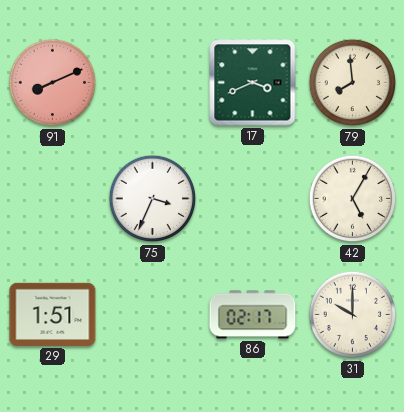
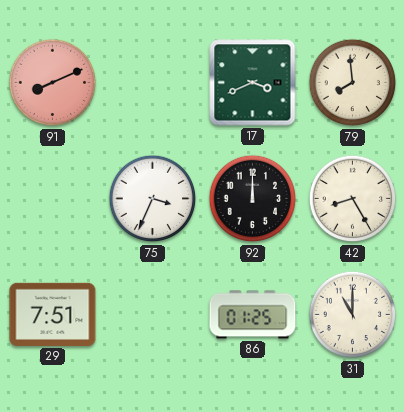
92: none -> 12:00
42: 5:05 -> 8:25
29: 1:51 -> 7:51
86: 02:17 -> 01:25
31: 10:00 -> 11:00
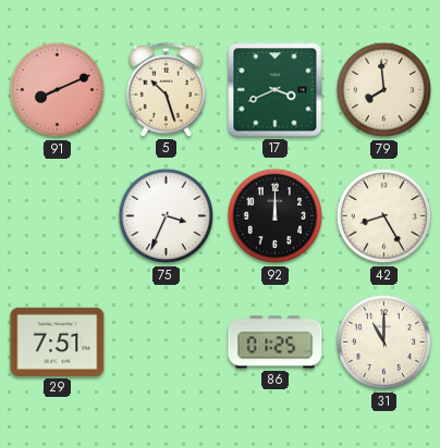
5: none -> 10:27
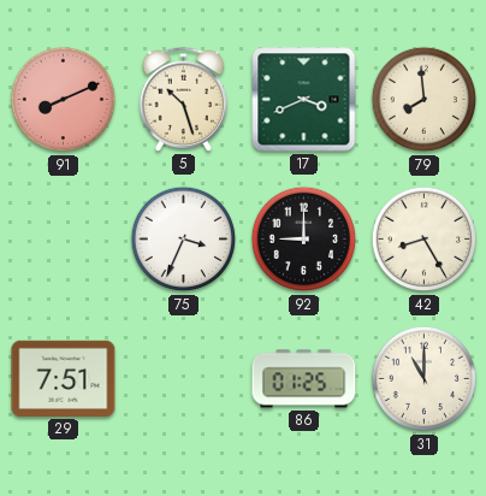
92: 12:00 -> 9:00
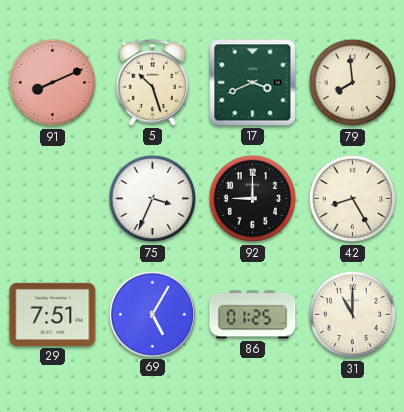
69: none -> 5:05
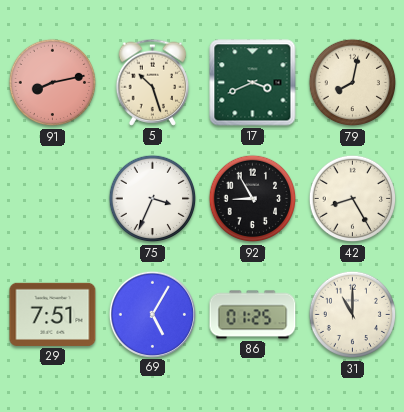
91: 8:11 -> 8:13
79: 7:59 -> 8:02
92: 9:00 -> 8:55
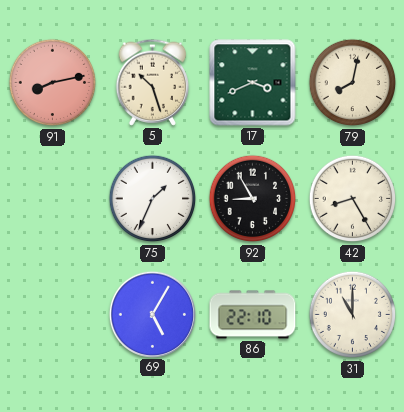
75: 3:34 -> 1:34
29: 7:51 -> none
86: 01:25 -> 22:10
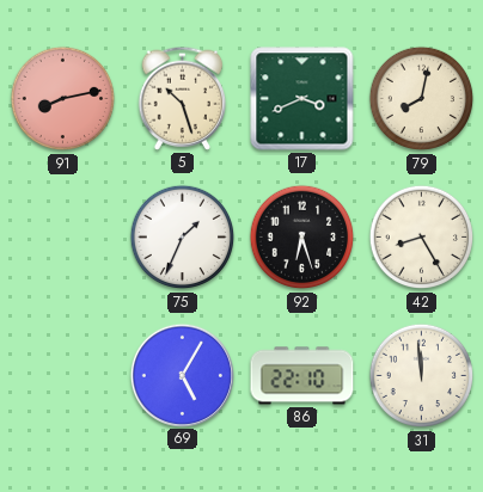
92: 8:55 -> 6:27
31: 11:00 -> 11:59
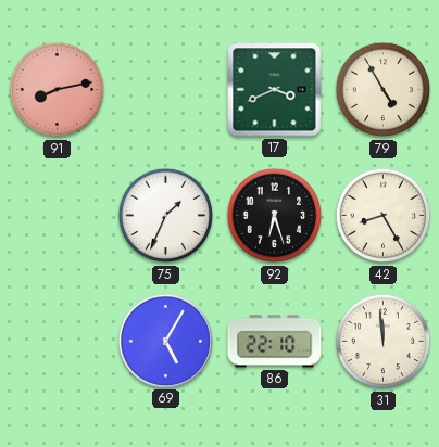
5: 10:27 -> none
79: 8:02 -> 4:55
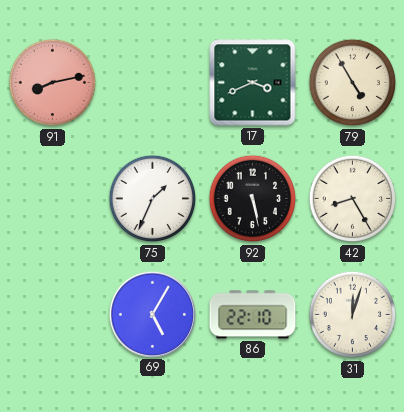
92: 6:27 -> 5:28
31: 11:59 -> 12:03
